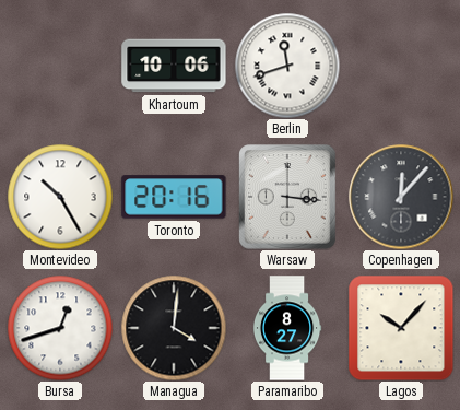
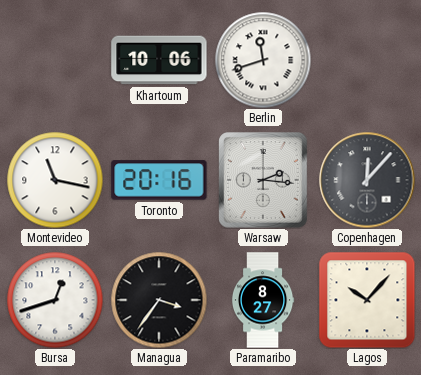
Montevideo: 10:25 -> 11:17
Warsaw: 3:16 -> 2:16
Managua: 4:01 -> 3:36
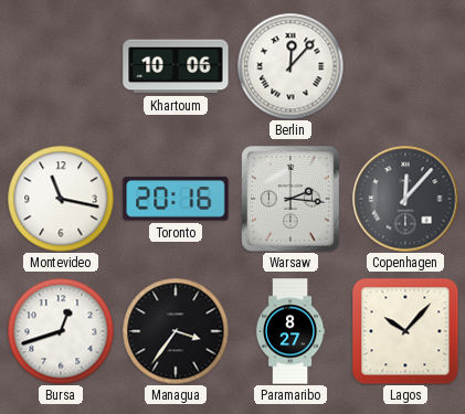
Berlin: 11:42 -> 12:07
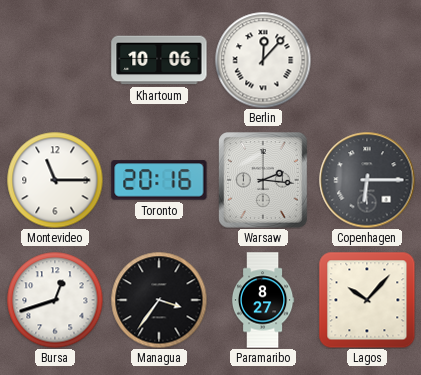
Montevideo: 11:17 -> 11:15
Copenhagen: 12:07 -> 6:15
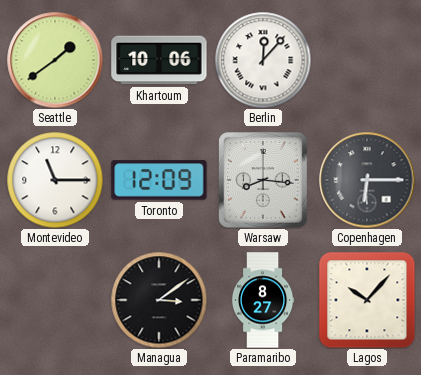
Seattle: none -> 1:39
Toronto: 20:16 -> 12:09
Warsaw: 2:16 -> 8:16
Bursa: 12:42 -> none
Managua: 3:36 -> 3:09
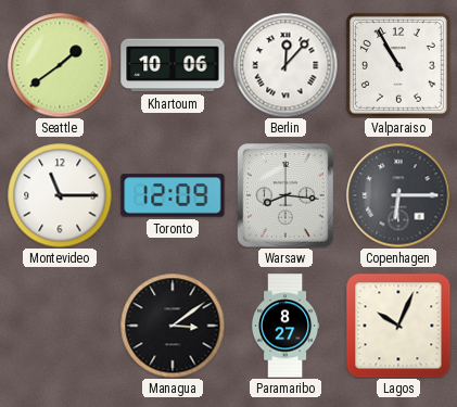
Valparaiso: none -> 10:55
Lagos: 10:07 -> 10:04
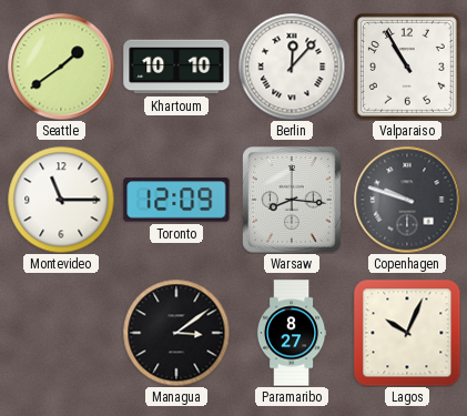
Khartoum: 10:06 -> 10:10
Copenhagen: 6:15 -> 9:48
